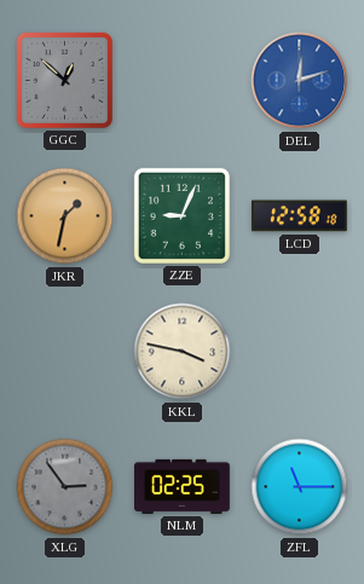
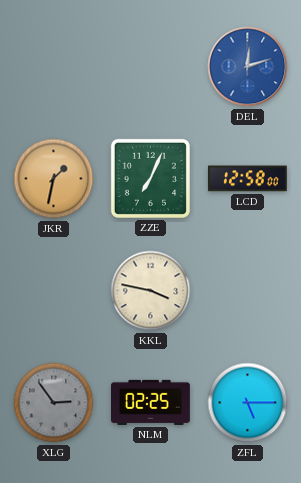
GGC: 12:52 -> none
ZZE: 9:04 -> 7:04
LCD: 12:58:18 -> 12:58:00
ZFL: 11:15 -> 5:15
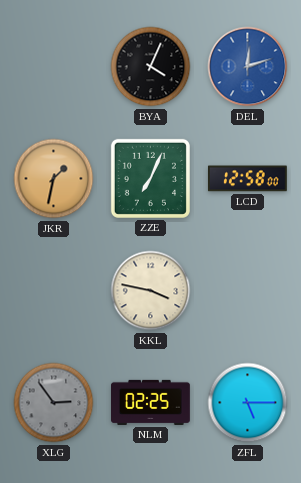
BYA: none -> 4:04
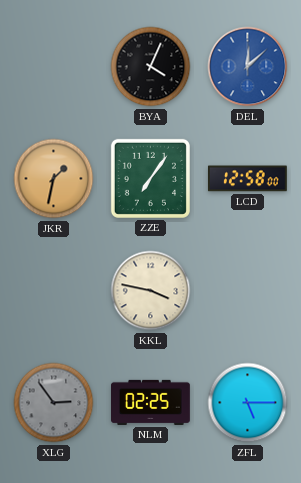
DEL: 12:12 -> 12:08
ZZE: 7:04 -> 7:06
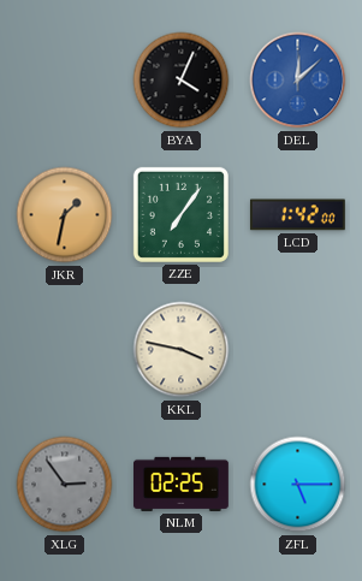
LCD: 12:58 -> 1:42
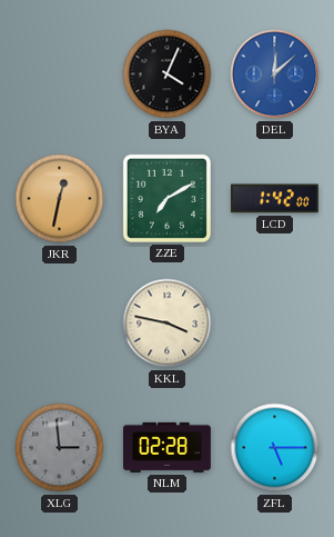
JKR: 1:32 -> 12:32
ZZE: 7:06 -> 7:10
XLG: 2:54 -> 2:59
NLM: 02:25 -> 02:28
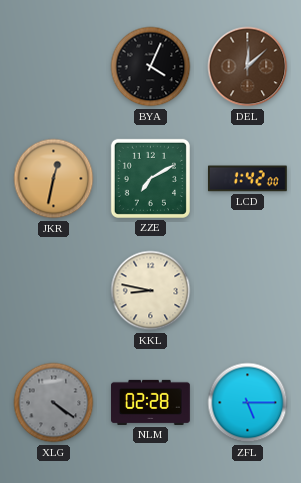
DEL dial: blue -> brown
KKL: 3:47 -> 8:47
XLG: 2:59 -> 4:21
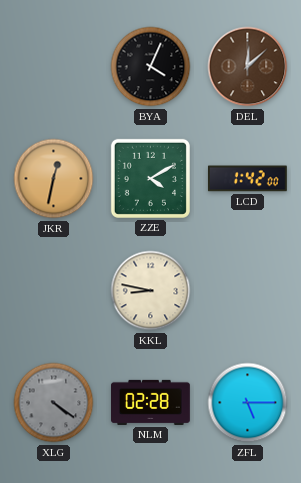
ZZE: 7:10 -> 4:10
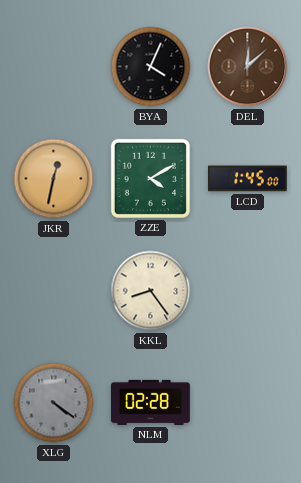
LCD: 1:42 -> 1:45
KKL: 8:47 -> 8:24
ZFL: 5:15 -> none
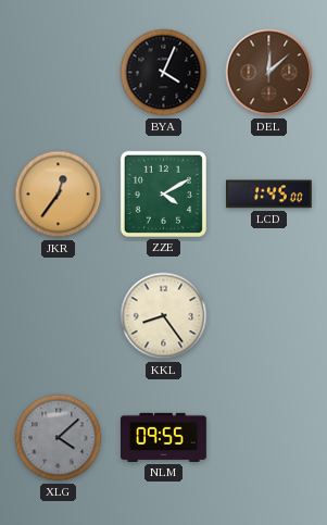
JKR: 12:32 -> 12:36
XLG: 4:21 -> 4:08
NLM: 02:28 -> 09:55
